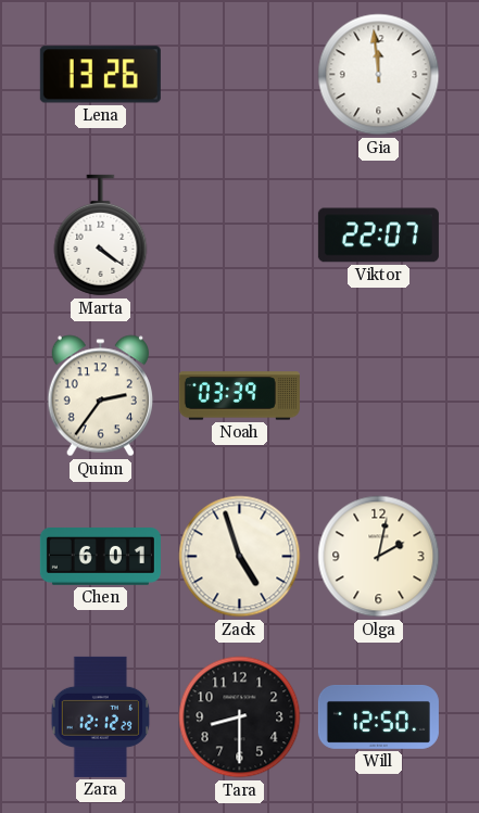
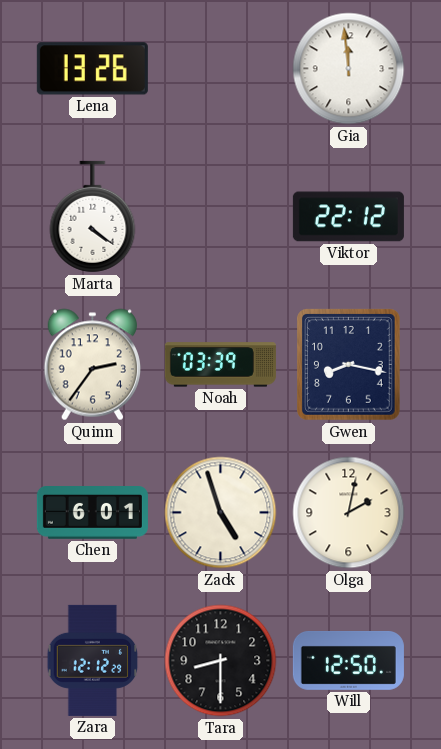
Viktor: 22:07 -> 22:12
Gwen: none -> 8:17
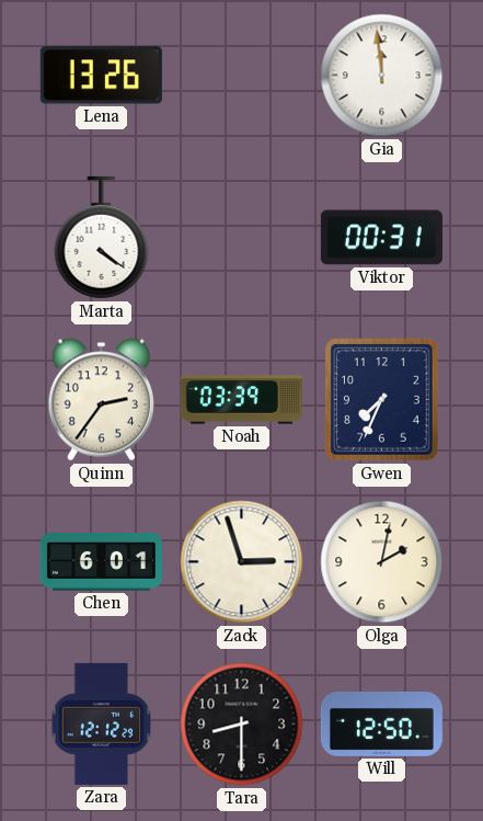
Viktor: 22:12 -> 00:31
Gwen: 8:17 -> 7:34
Zack: 4:57 -> 2:57
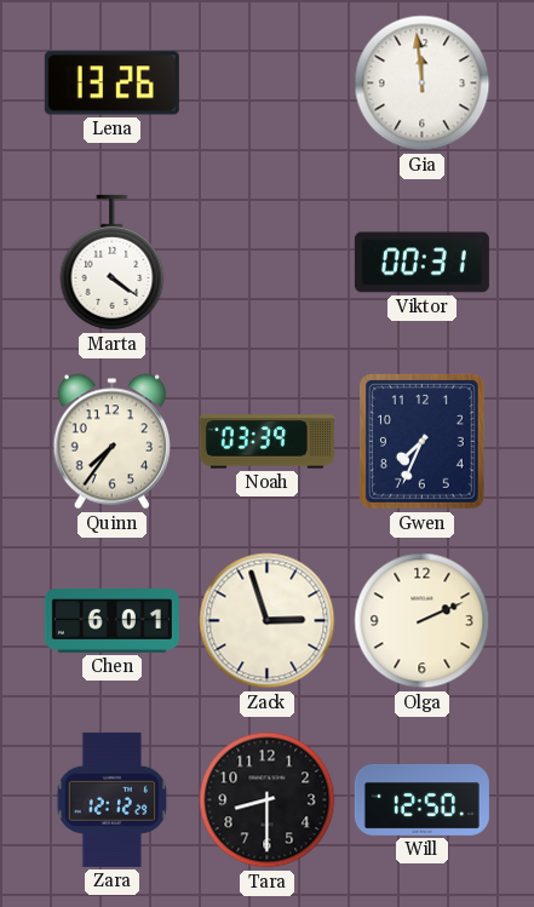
Quinn: 2:36 -> 7:36
Olga: 2:02 -> 2:11
